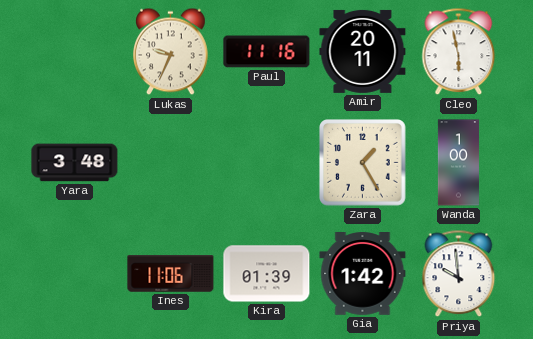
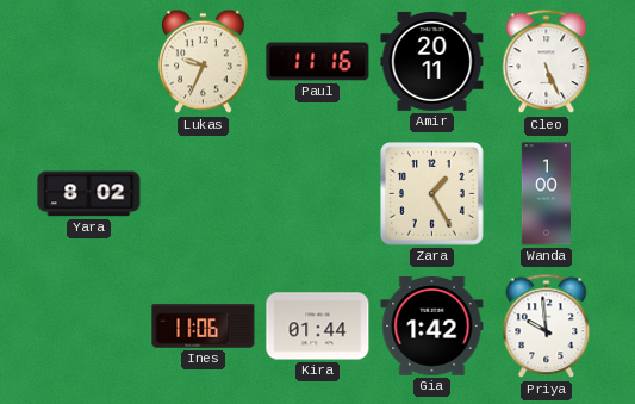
Cleo: 5:58 -> 5:26
Yara: 3:48 -> 8:02
Kira: 01:39 -> 01:44
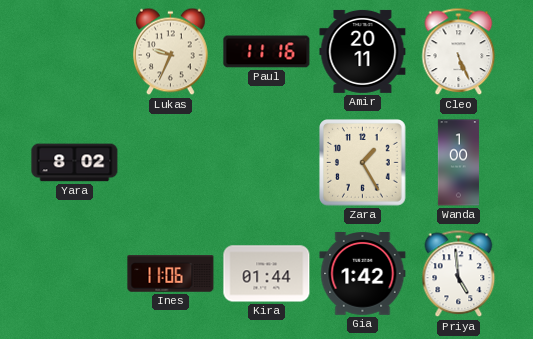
Priya: 9:59 -> 4:59
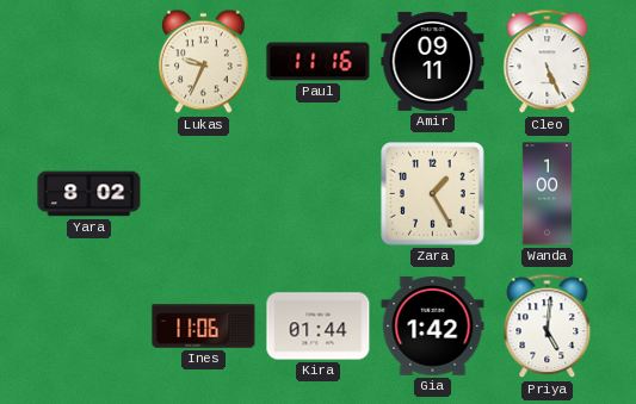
Amir: 20:11 -> 09:11
Priya: 4:59 -> 5:01
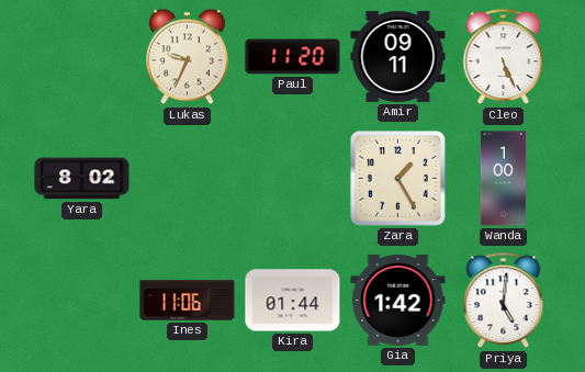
Paul: 11:16 -> 11:20
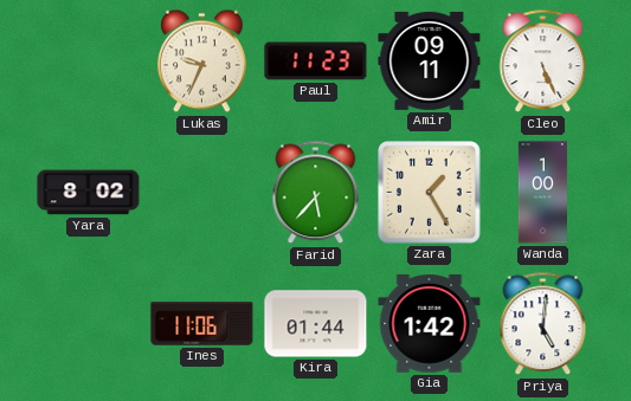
Paul: 11:20 -> 11:23
Farid: none -> 5:37
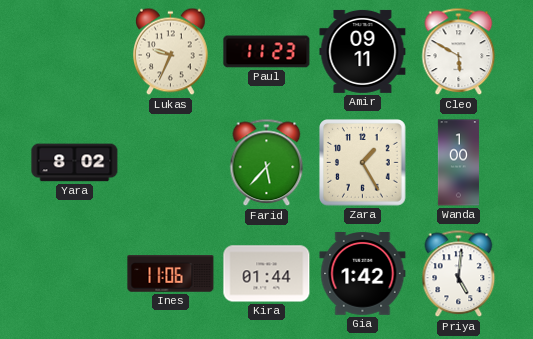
Cleo: 5:26 -> 5:50
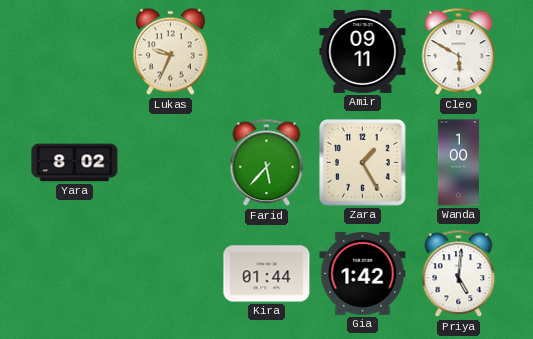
Paul: 11:23 -> none
Ines: 11:06 -> none
